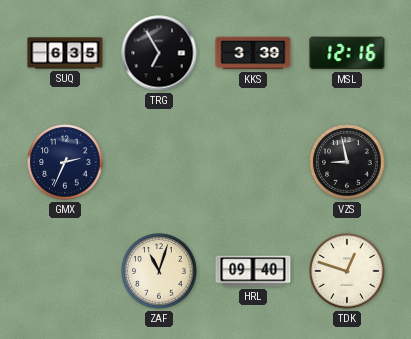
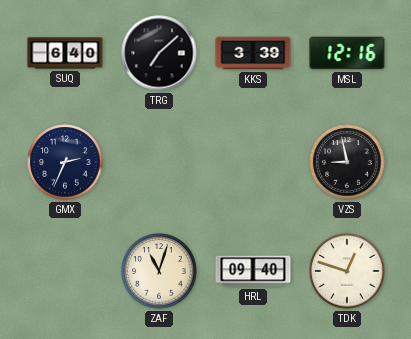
SUQ: 6:35 -> 6:40
TRG: 6:55 -> 7:08
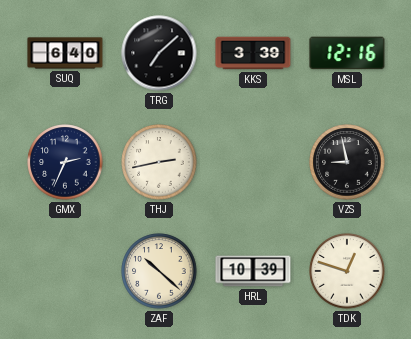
THJ: none -> 2:43
ZAF: 11:03 -> 10:22
HRL: 09:40 -> 10:39
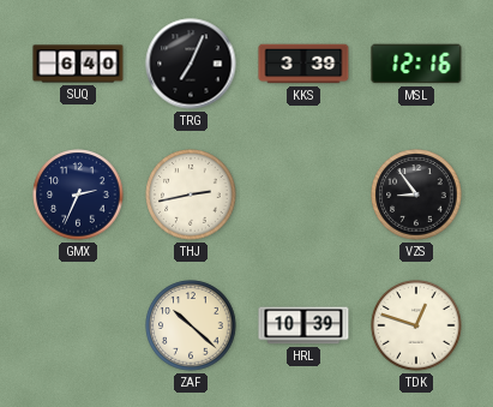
TRG: 7:08 -> 7:04
VZS: 8:58 -> 8:54
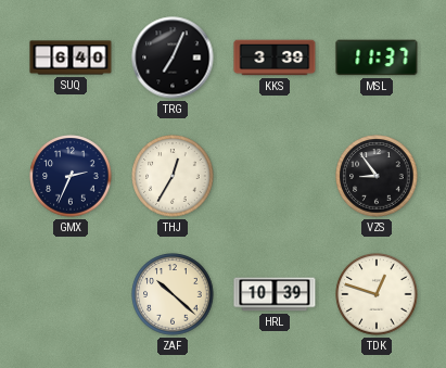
MSL: 12:16 -> 11:37
THJ: 2:43 -> 12:35
